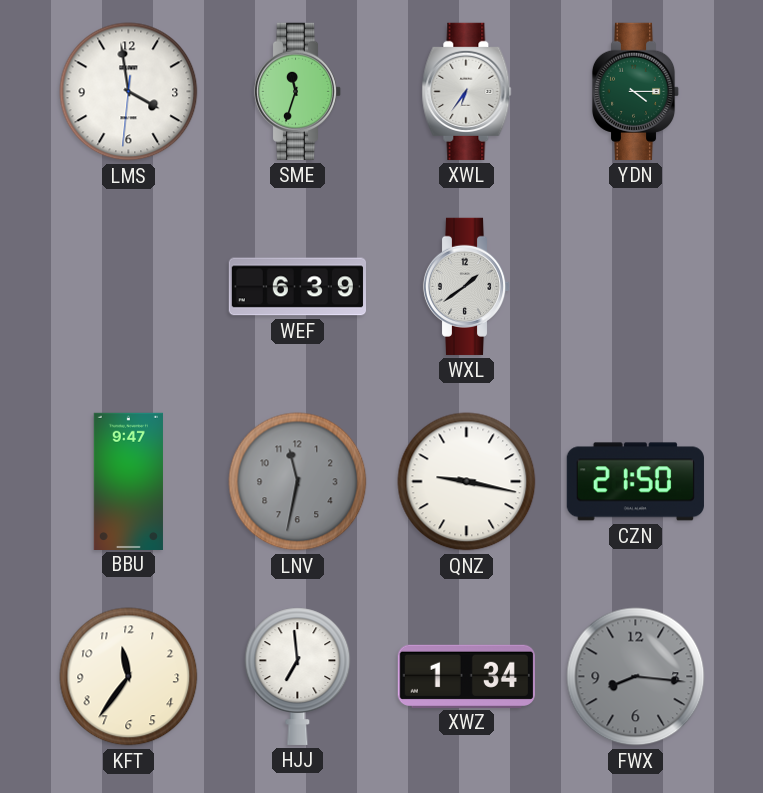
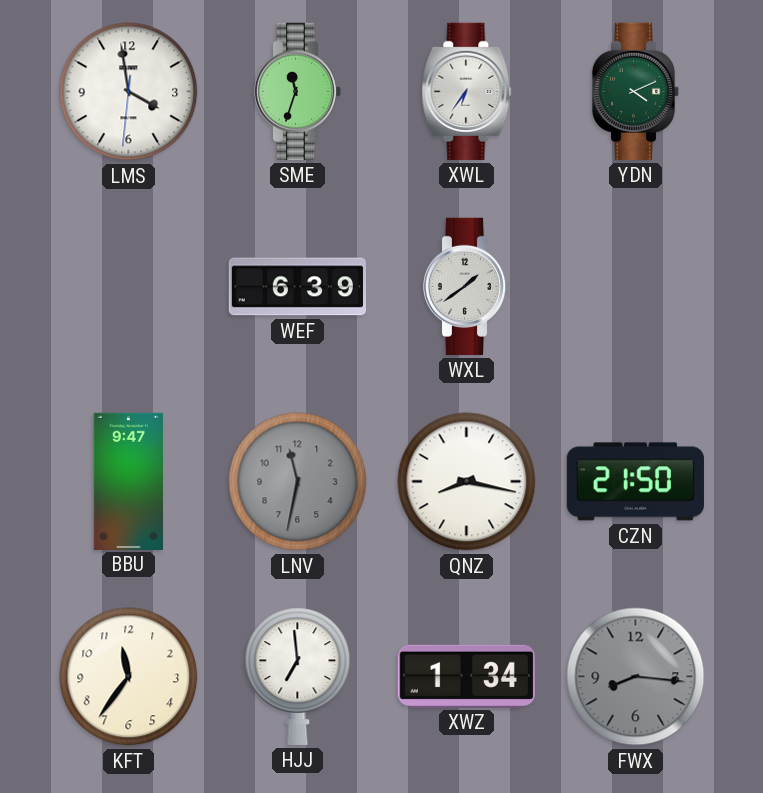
YDN: 4:15 -> 4:11
QNZ: 9:17 -> 8:17
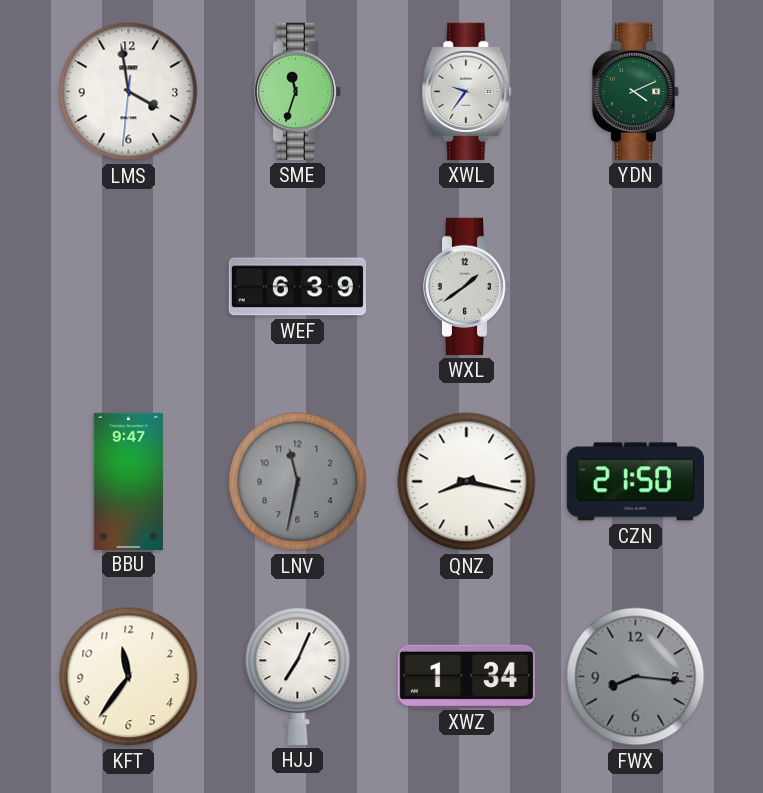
XWL: 6:36 -> 9:36
HJJ: 6:59 -> 7:04
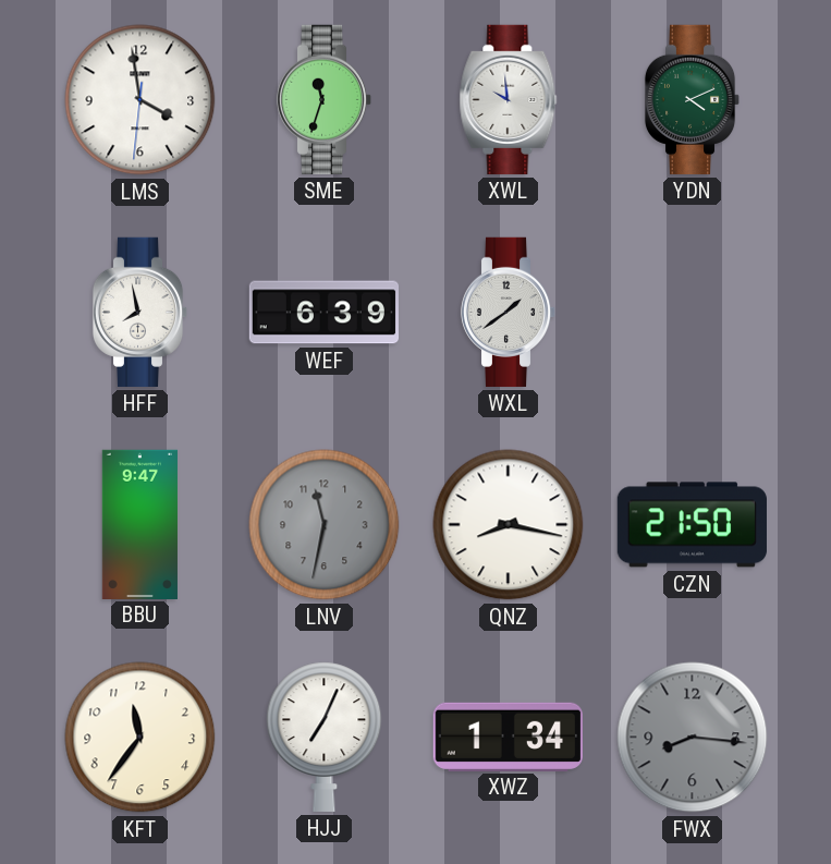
XWL: 9:36 -> 9:59
HFF: none -> 7:58
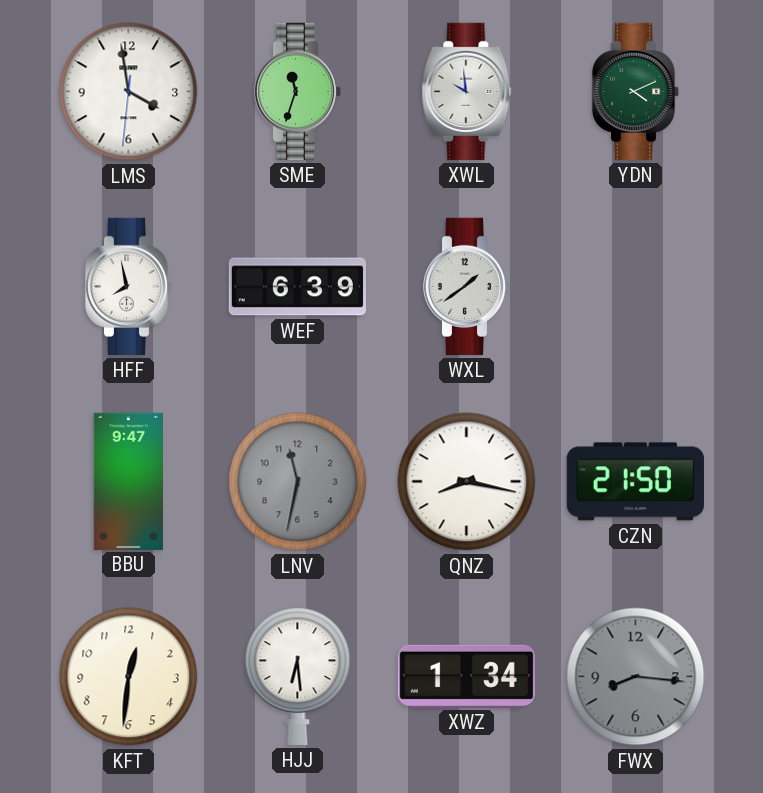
KFT: 11:36 -> 12:31
HJJ: 7:04 -> 6:29
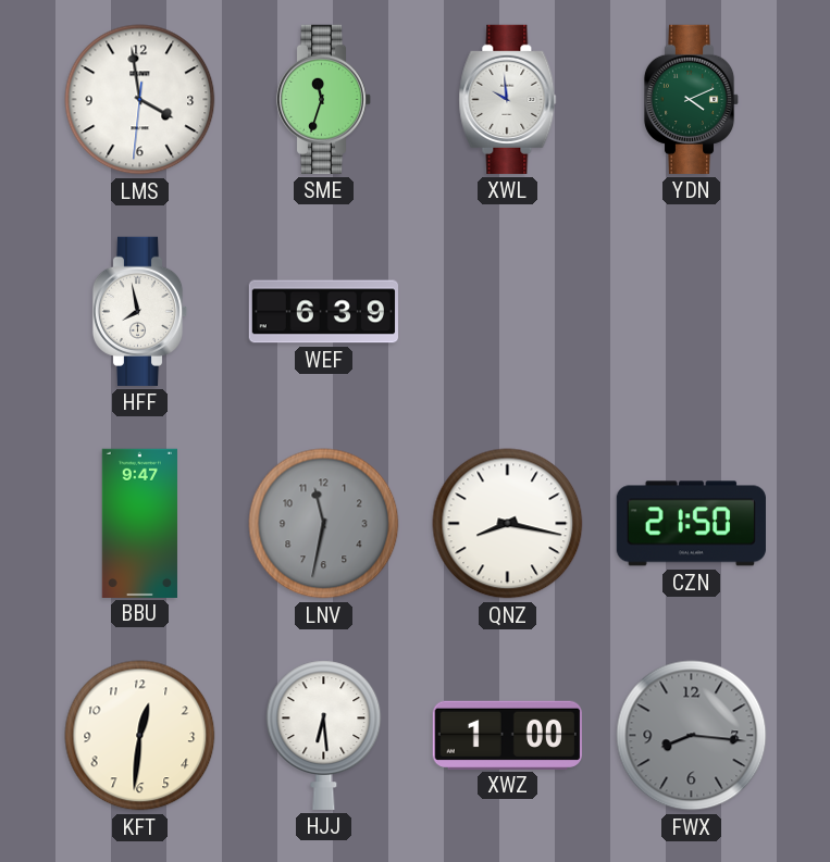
WXL: 1:39 -> none
XWZ: 1:34 -> 1:00
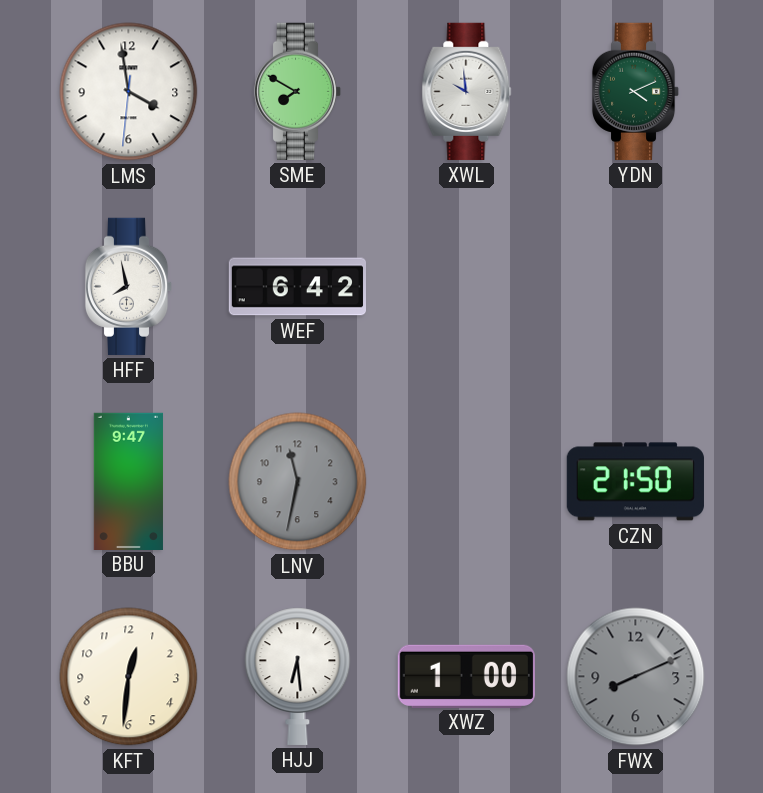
SME: 11:33 -> 7:50
WEF: 6:39 -> 6:42
QNZ: 8:17 -> none
FWX: 8:16 -> 8:11
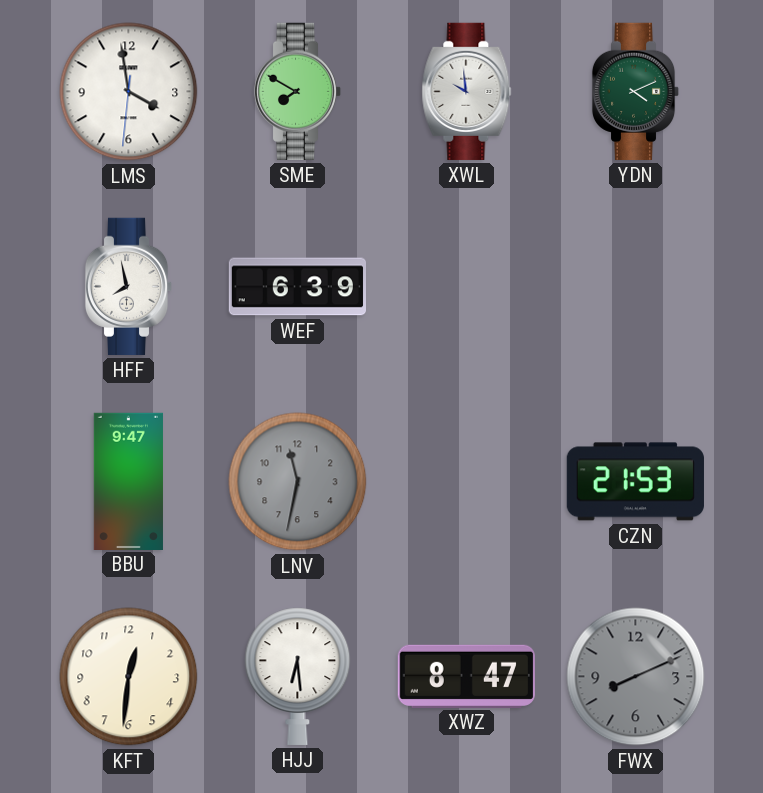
WEF: 6:42 -> 6:39
CZN: 21:50 -> 21:53
XWZ: 1:00 -> 8:47
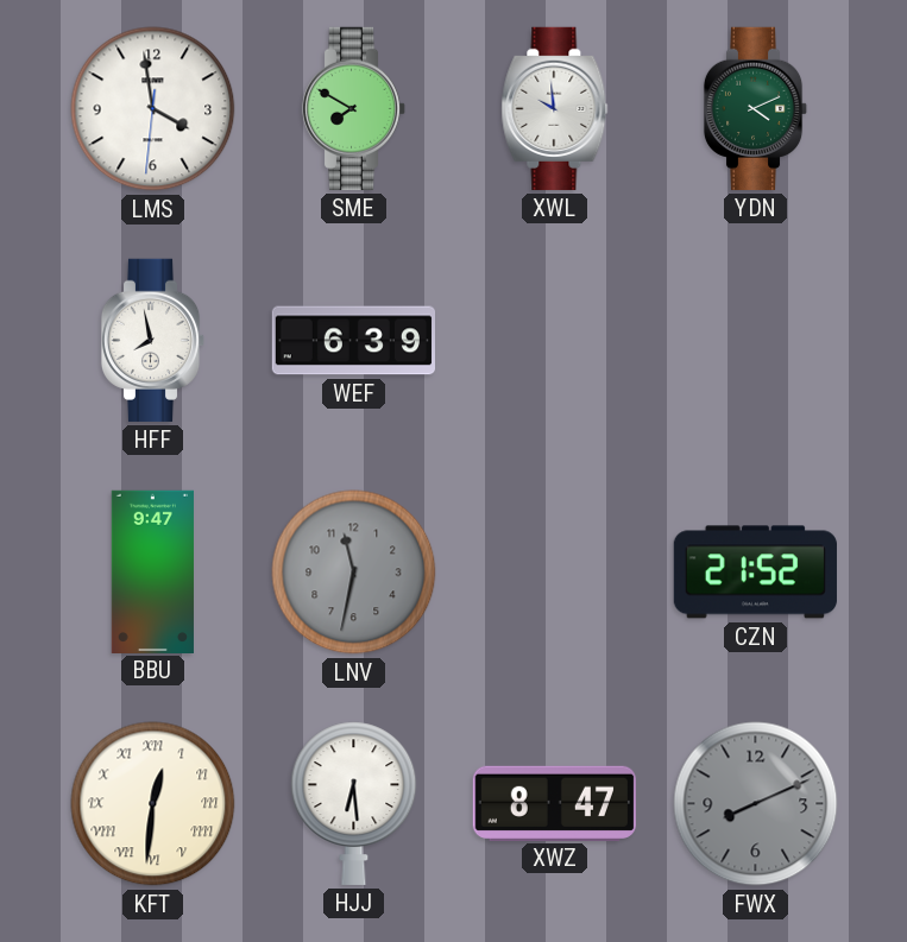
CZN: 21:53 -> 21:52
KFT numerals: Arabic -> Roman
